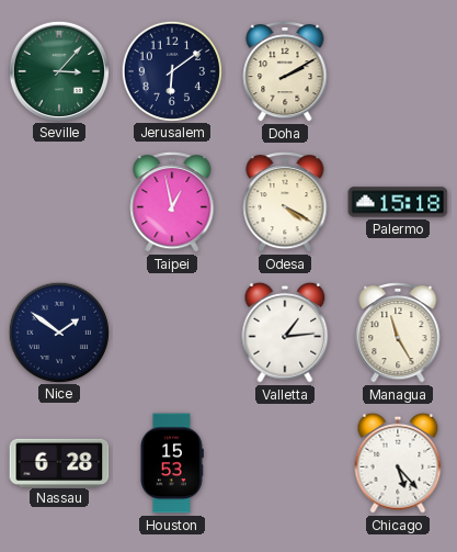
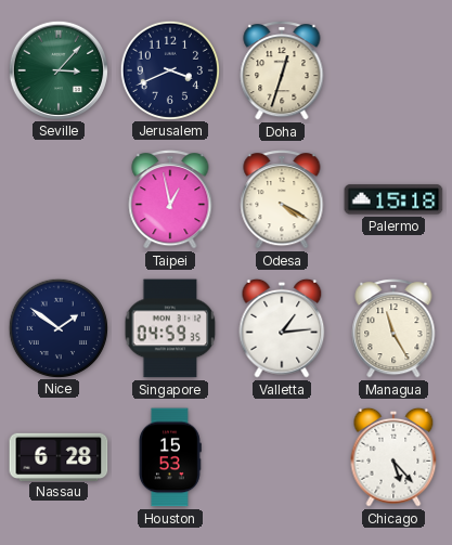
Jerusalem: 6:09 -> 3:41
Doha: 2:10 -> 12:33
Singapore: none -> 04:59
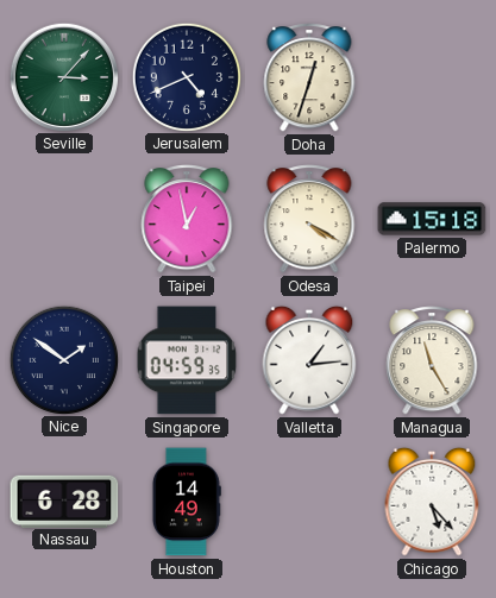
Jerusalem: 3:41 -> 4:41
Houston: 15:53 -> 14:49
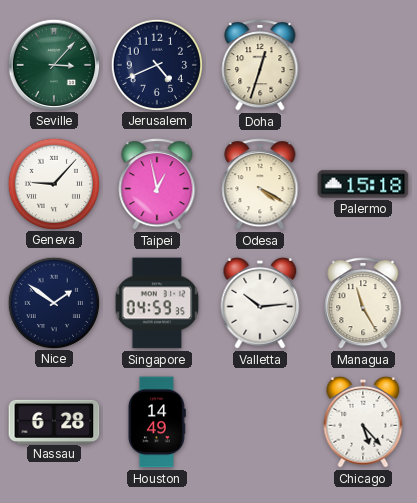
Geneva: none -> 9:07
Valletta: 1:14 -> 10:14
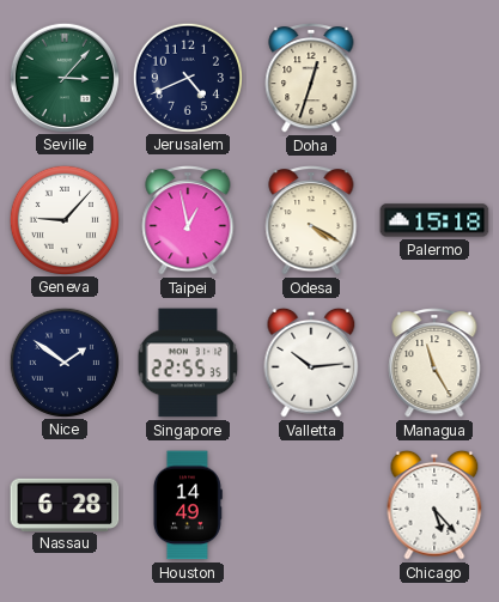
Singapore: 04:59 -> 22:55
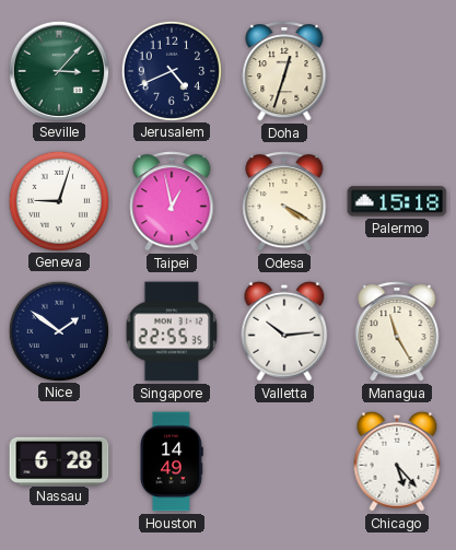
Geneva: 9:07 -> 9:03
